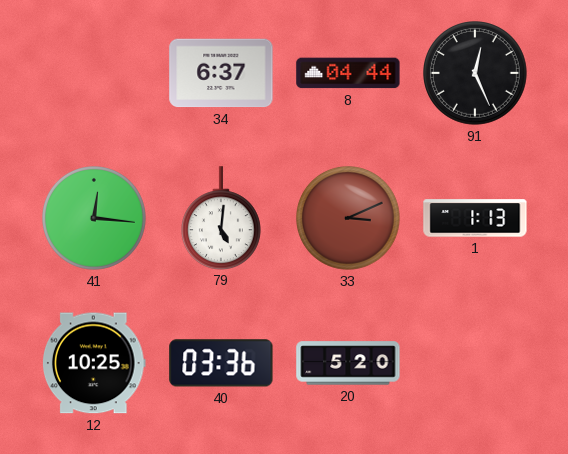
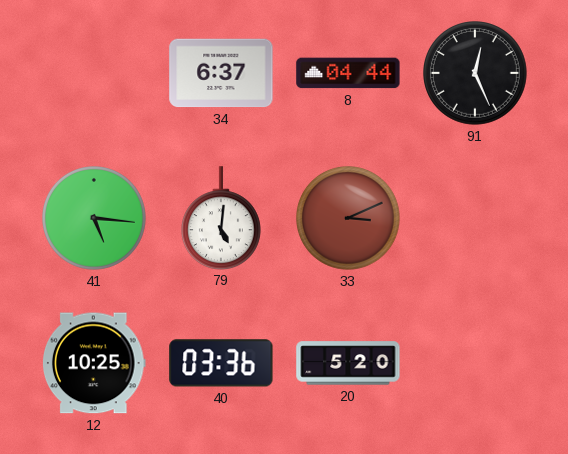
41: 12:16 -> 5:16
1: 1:13 -> none
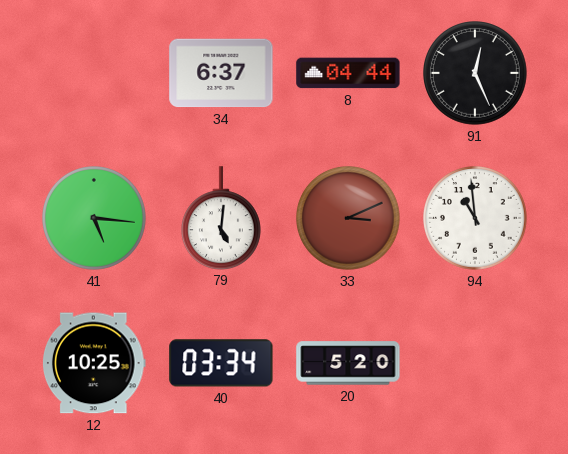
94: none -> 10:59
40: 03:36 -> 03:34
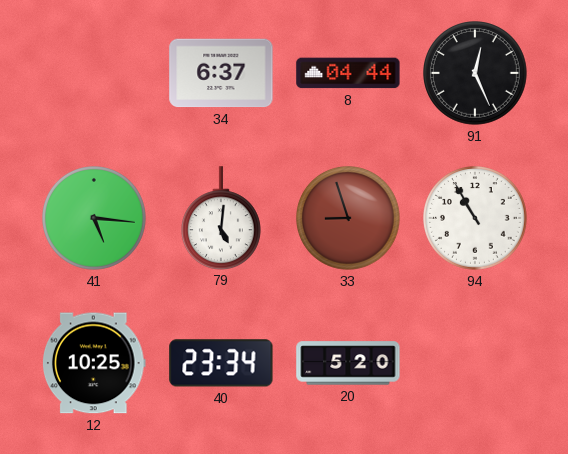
33: 3:11 -> 8:57
94: 10:59 -> 10:55
40: 03:34 -> 23:34
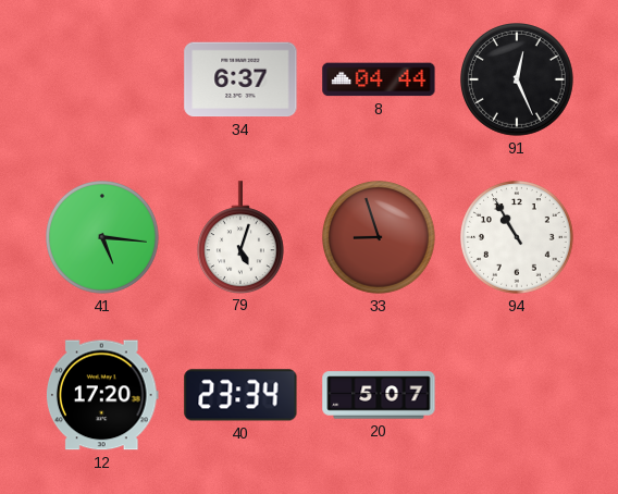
79: 5:01 -> 5:03
12: 10:25 -> 17:20
20: 5:20 -> 5:07
